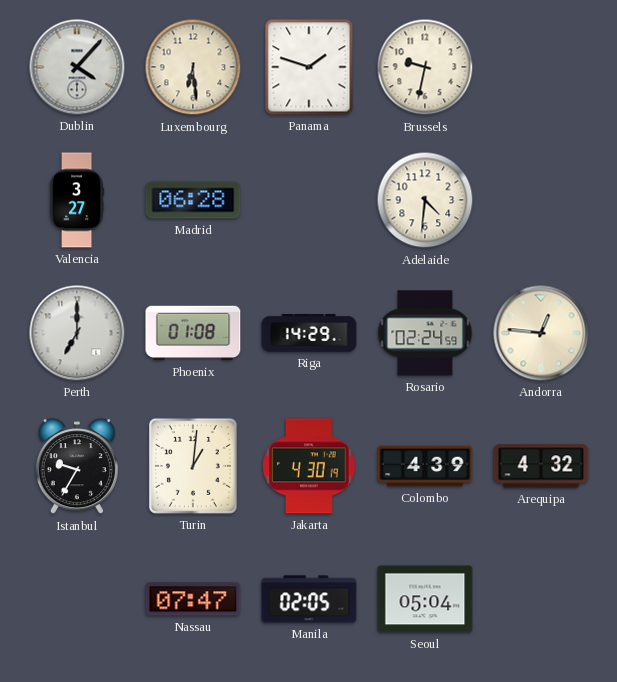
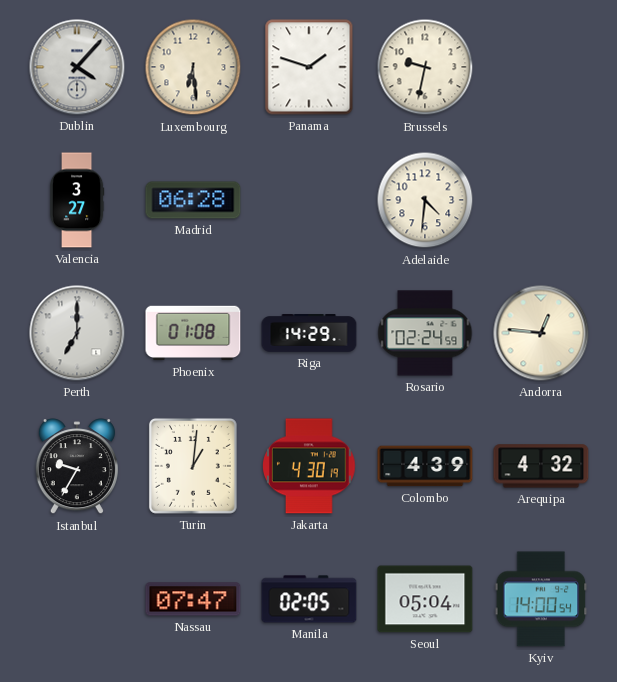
Kyiv: none -> 14:00
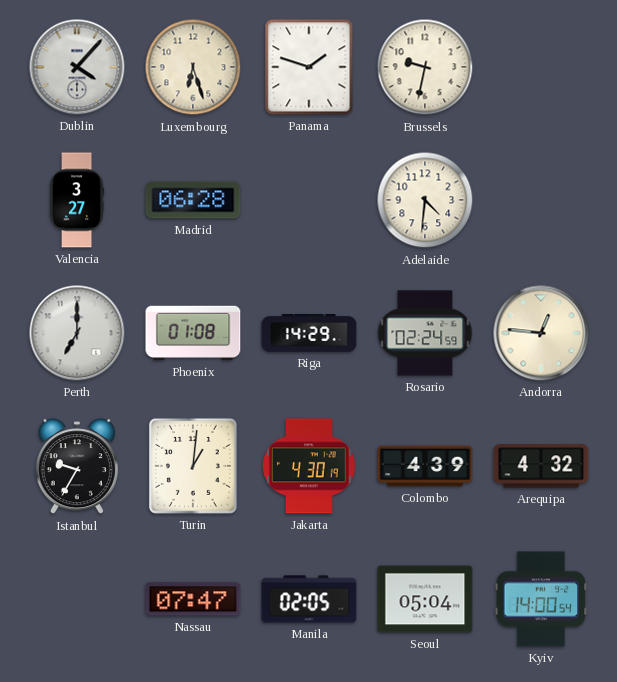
Luxembourg: 6:29 -> 6:27
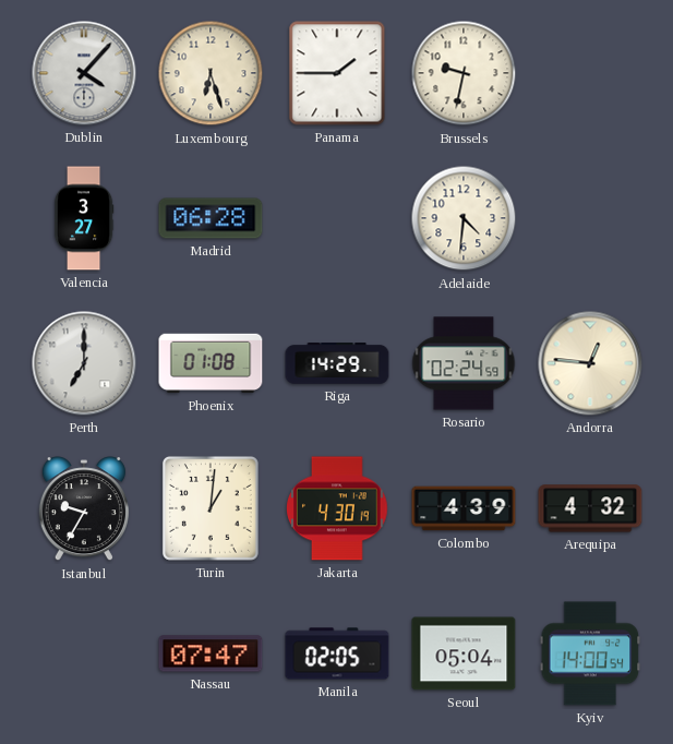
Panama: 1:48 -> 1:45
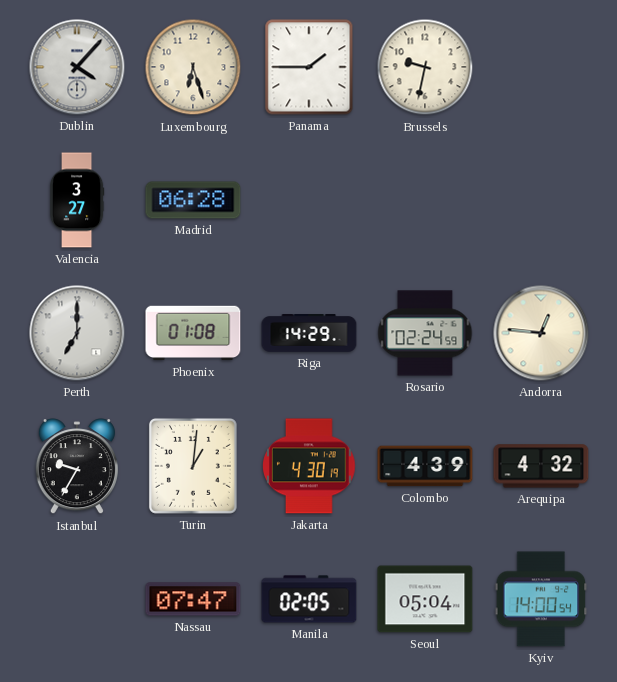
Adelaide: 4:31 -> none
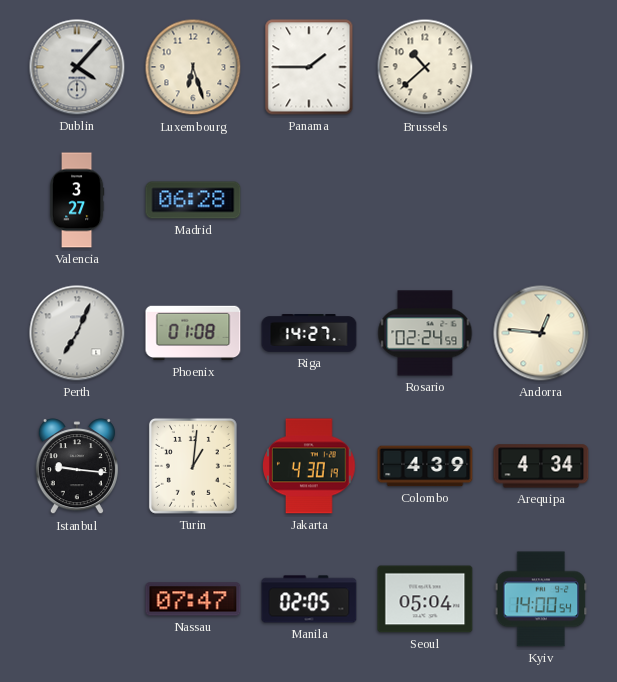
Brussels: 9:32 -> 10:38
Perth: 7:00 -> 7:04
Riga: 14:29 -> 14:27
Istanbul: 9:35 -> 9:16
Arequipa: 4:32 -> 4:34
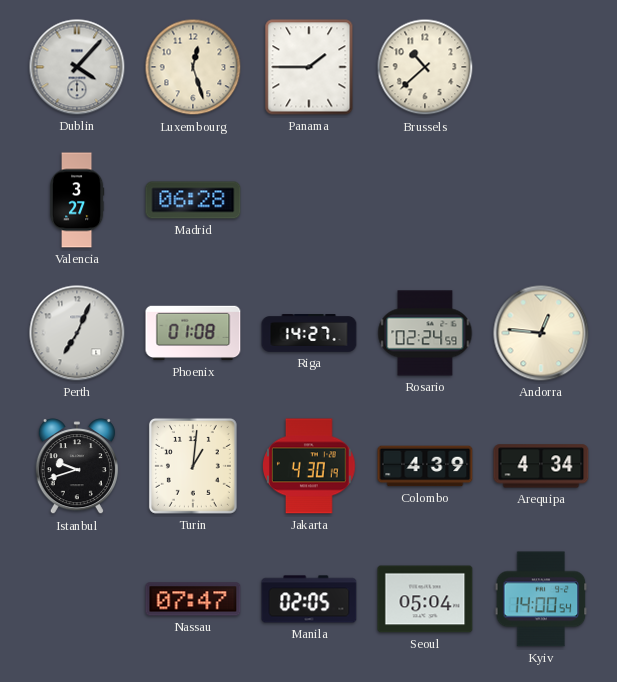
Luxembourg: 6:27 -> 12:27
Istanbul: 9:16 -> 9:42
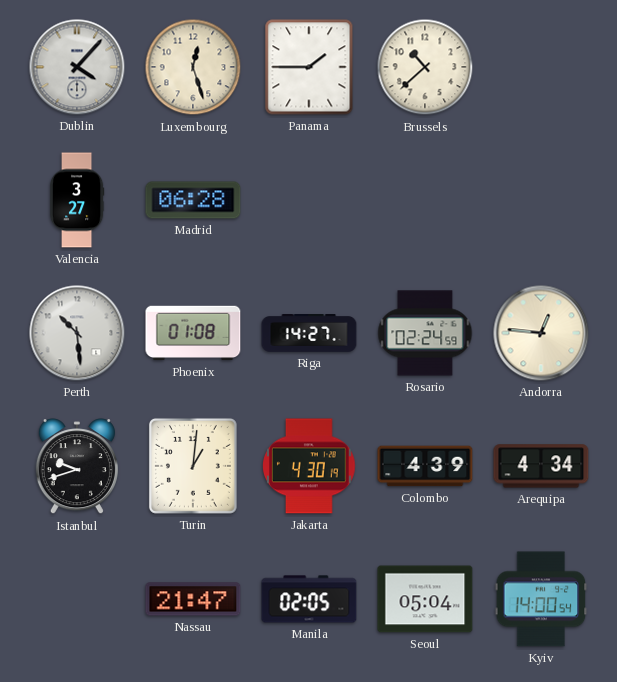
Perth: 7:04 -> 10:29
Nassau: 07:47 -> 21:47
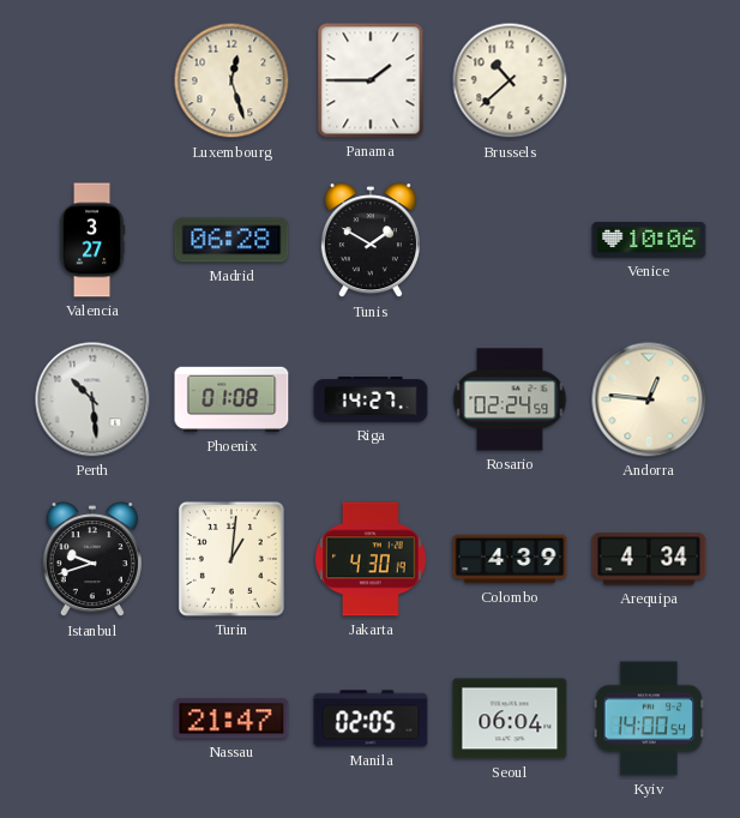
Dublin: 4:07 -> none
Tunis: none -> 1:50
Venice: none -> 10:06
Seoul: 05:04 -> 06:04
